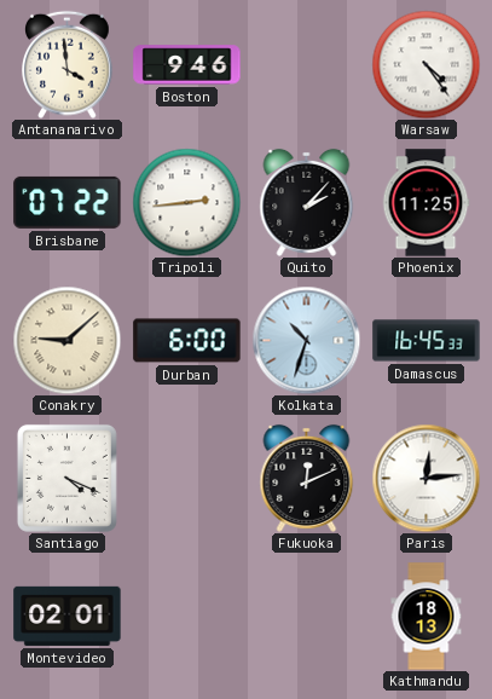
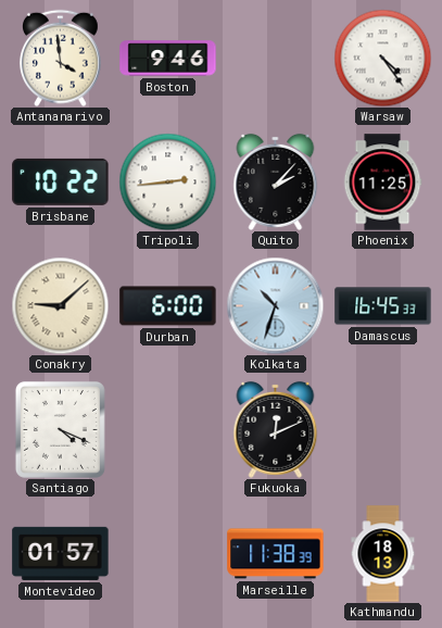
Brisbane: 07:22 -> 10:22
Paris: 12:14 -> none
Montevideo: 02:01 -> 01:57
Marseille: none -> 11:38
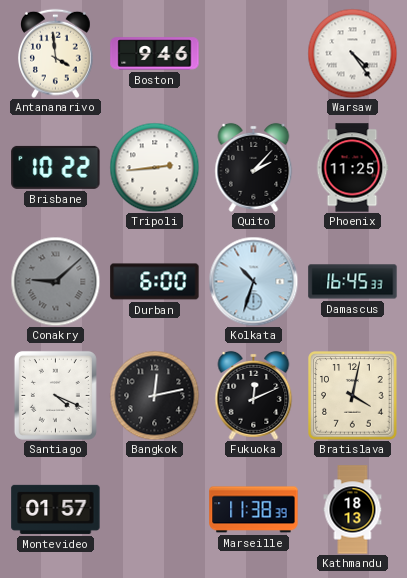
Conakry dial: cream -> grey
Bangkok: none -> 12:13
Bratislava: none -> 4:02
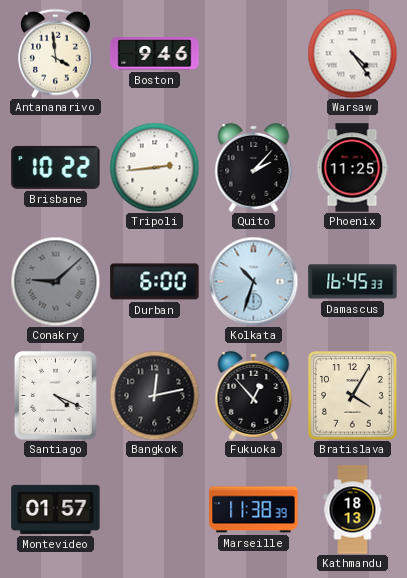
Fukuoka: 12:11 -> 12:53
Bratislava: 4:02 -> 4:05
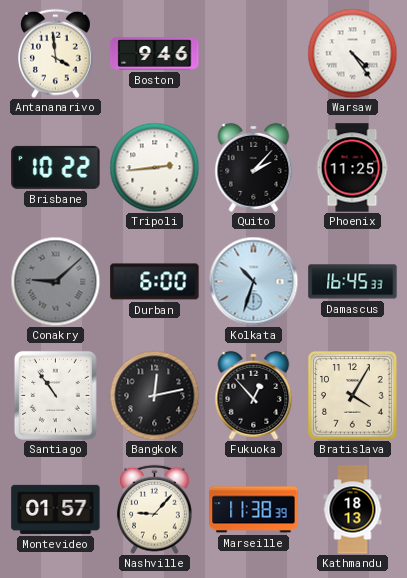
Santiago: 4:19 -> 10:54
Nashville: none -> 9:07
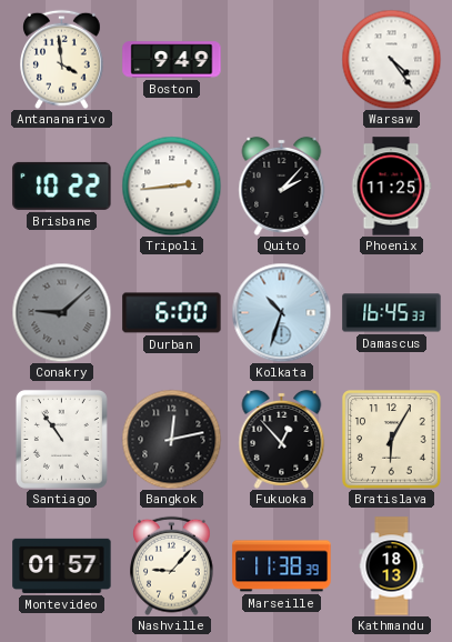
Boston: 9:46 -> 9:49
Bratislava: 4:05 -> 6:05
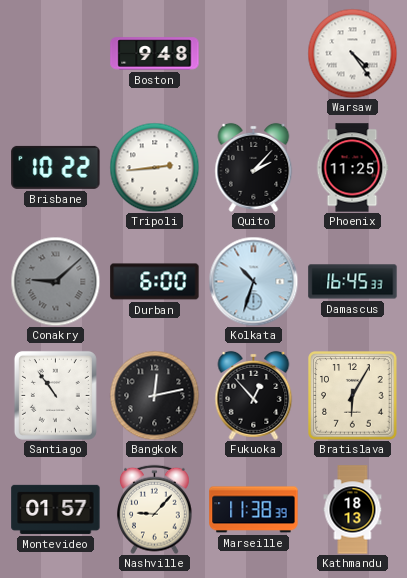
Antananarivo: 3:59 -> none
Boston: 9:49 -> 9:48
